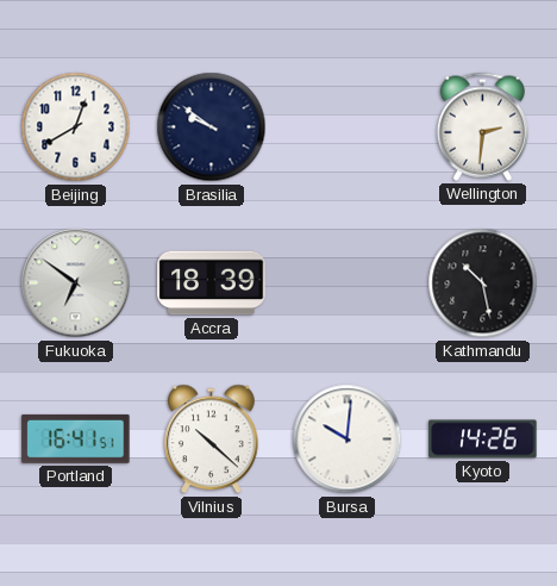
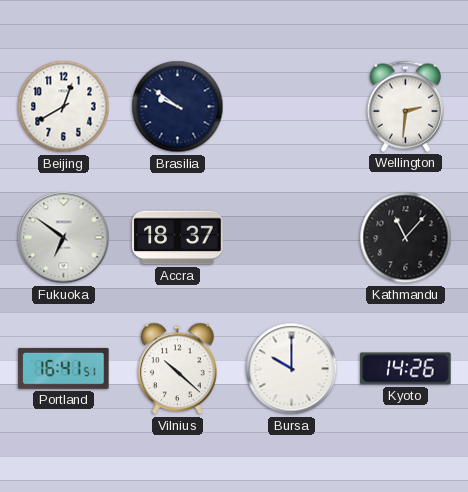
Accra: 18:39 -> 18:37
Kathmandu: 10:28 -> 11:07
Bursa: 10:01 -> 10:00
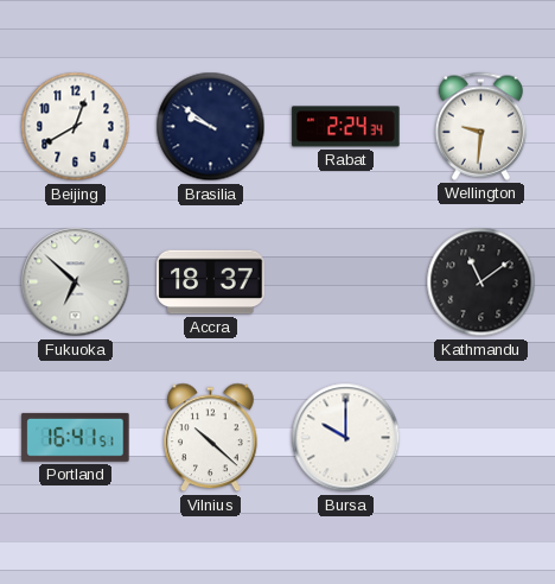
Rabat: none -> 2:24
Wellington: 2:31 -> 9:31
Fukuoka: 6:51 -> 6:52
Kathmandu: 11:07 -> 11:09
Kyoto: 14:26 -> none
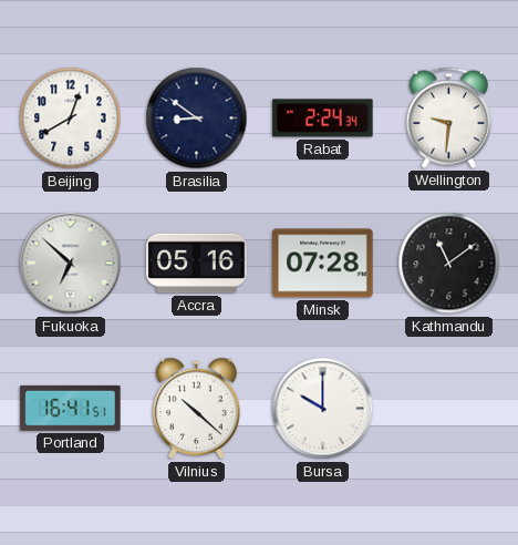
Brasilia: 9:51 -> 8:51
Accra: 18:37 -> 05:16
Minsk: none -> 07:28
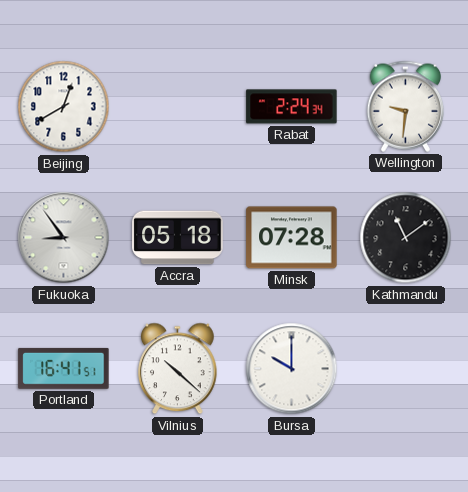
Brasilia: 8:51 -> none
Fukuoka: 6:52 -> 8:54
Accra: 05:16 -> 05:18
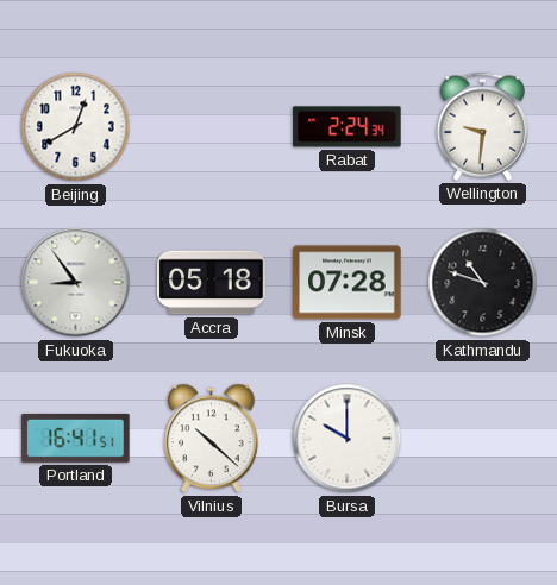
Kathmandu: 11:09 -> 10:48
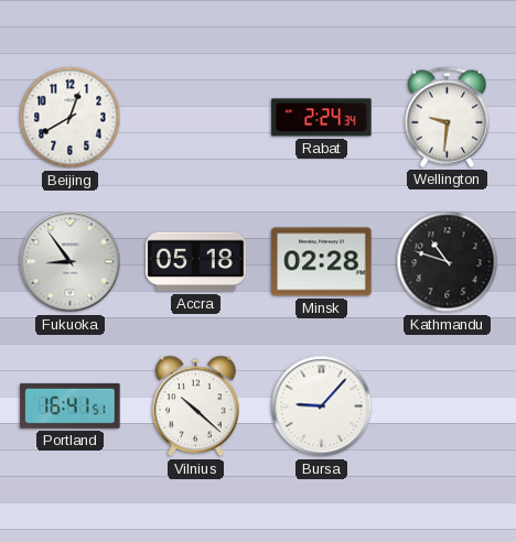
Minsk: 07:28 -> 02:28
Bursa: 10:00 -> 9:07
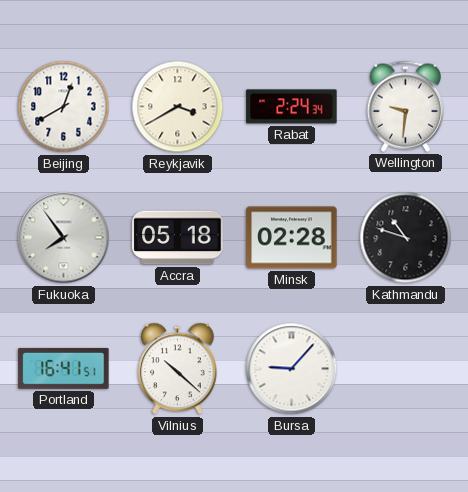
Reykjavik: none -> 3:40
Fukuoka: 8:54 -> 7:54
